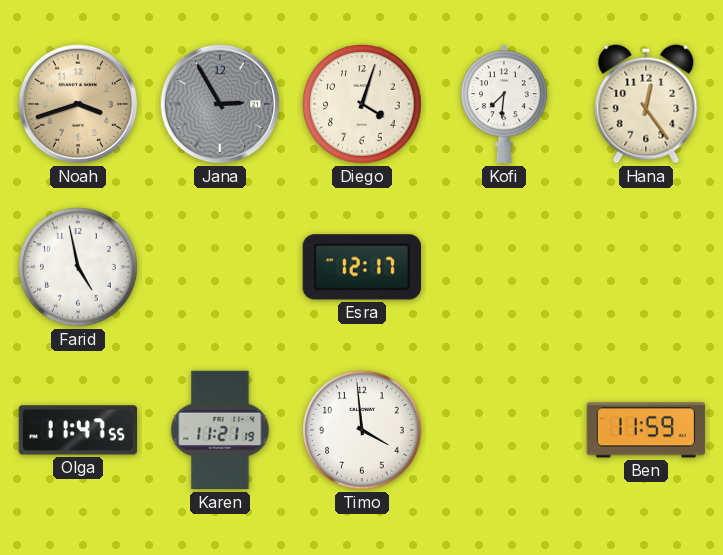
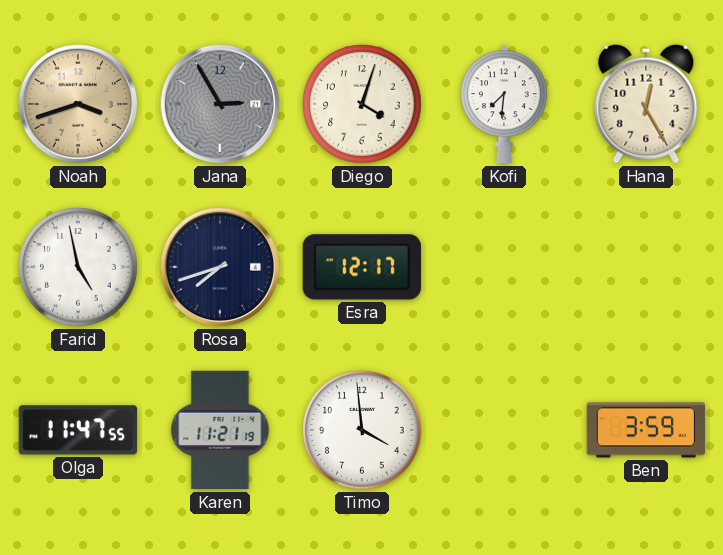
Hana: 12:24 -> 12:25
Rosa: none -> 7:42
Ben: 11:59 -> 3:59
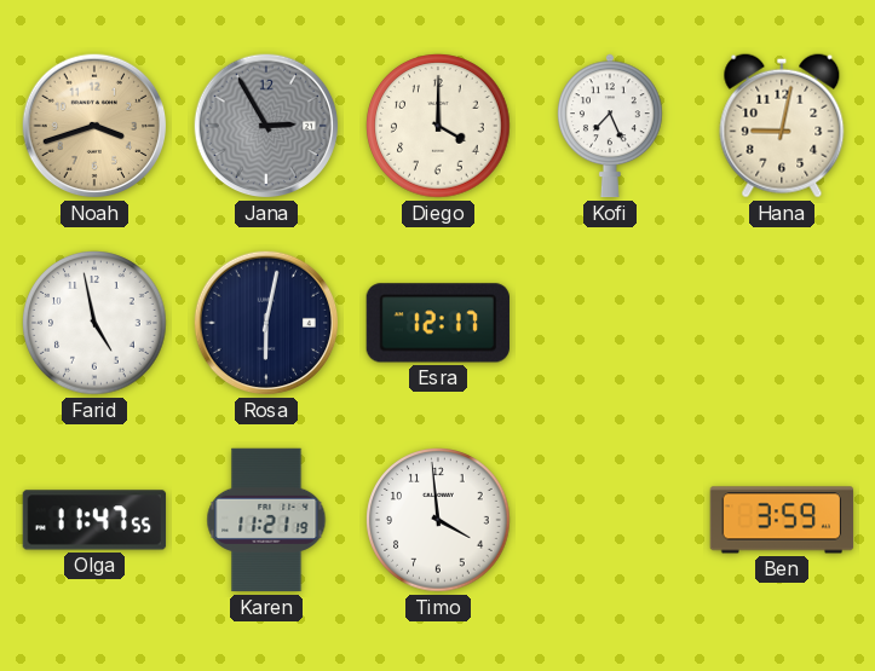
Diego: 4:03 -> 4:00
Kofi: 7:31 -> 7:26
Hana: 12:25 -> 9:02
Rosa: 7:42 -> 6:02
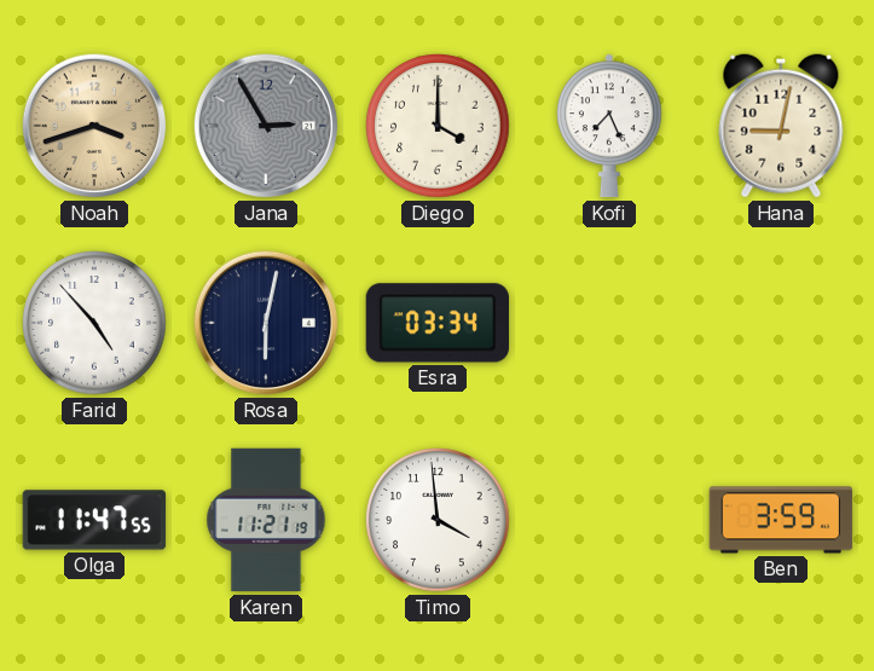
Farid: 4:58 -> 4:53
Esra: 12:17 -> 03:34
